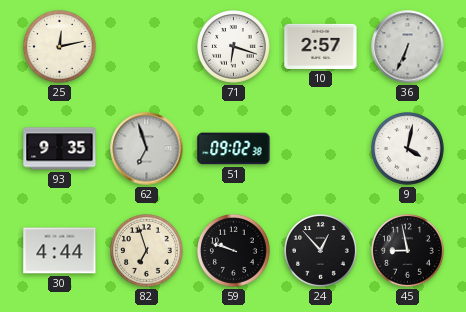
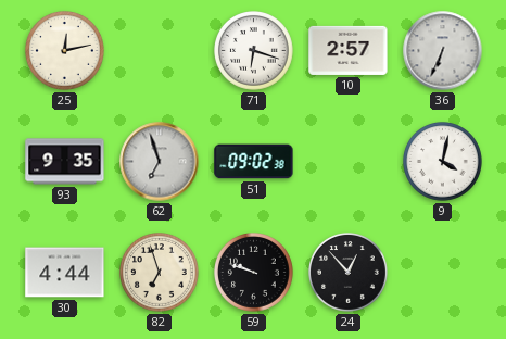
45: 8:58 -> none
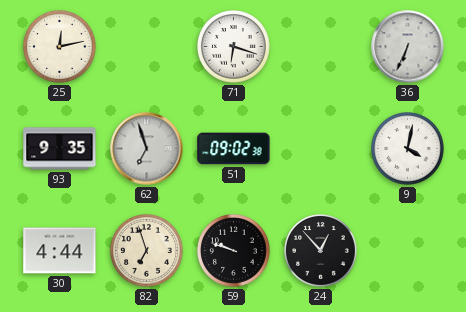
10: 2:57 -> none
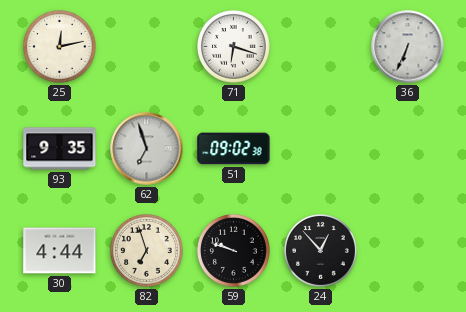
9: 4:02 -> none
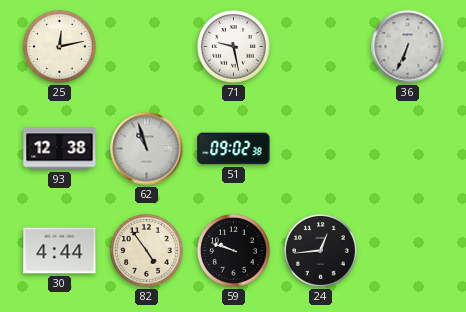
71: 6:18 -> 9:28
93: 9:35 -> 12:38
62: 6:57 -> 10:57
82: 6:57 -> 4:54
24: 12:53 -> 12:44
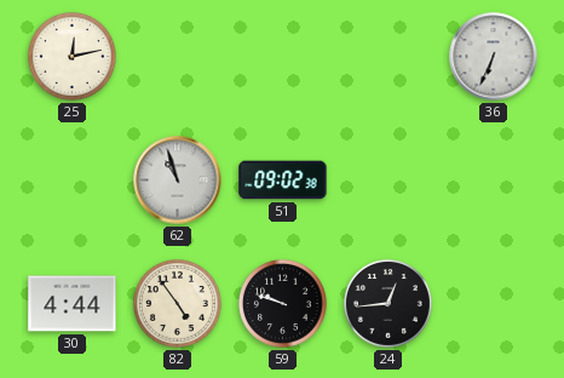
71: 9:28 -> none
93: 12:38 -> none
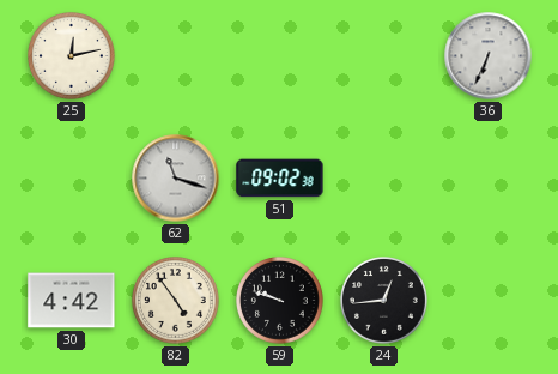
62: 10:57 -> 11:18
30: 4:44 -> 4:42
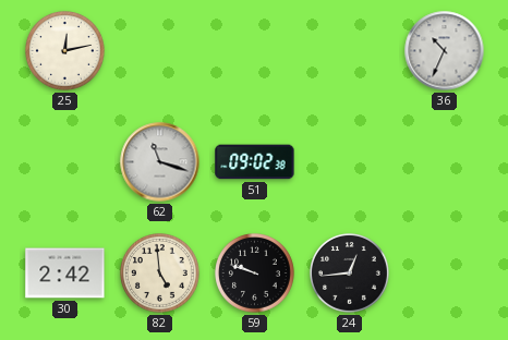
36: 6:34 -> 10:34
30: 4:42 -> 2:42
82: 4:54 -> 4:59
